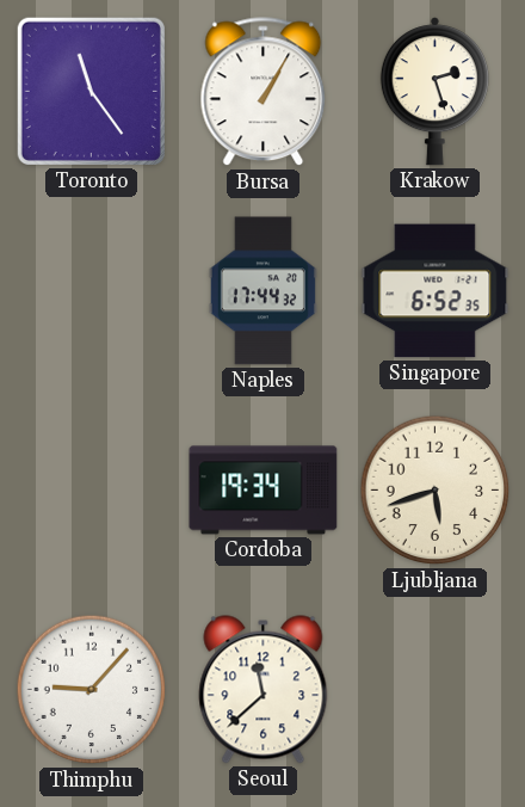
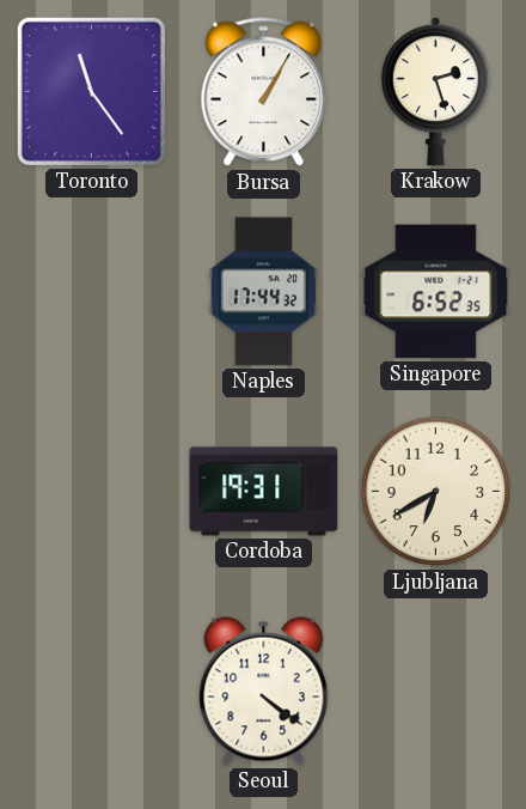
Cordoba: 19:34 -> 19:31
Ljubljana: 5:42 -> 6:40
Thimphu: 9:07 -> none
Seoul: 11:38 -> 4:21
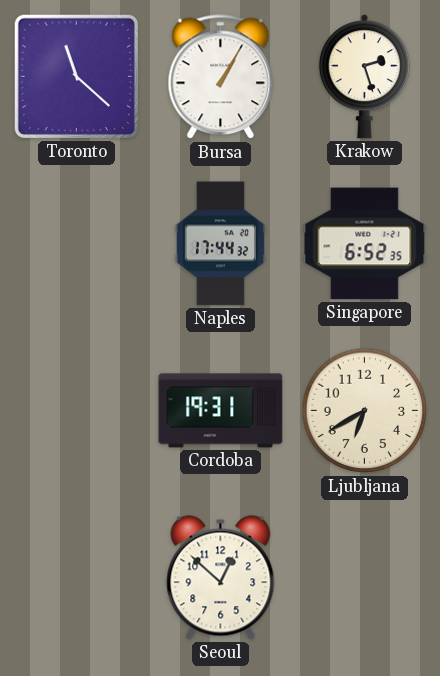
Toronto: 11:24 -> 11:22
Seoul: 4:21 -> 12:52
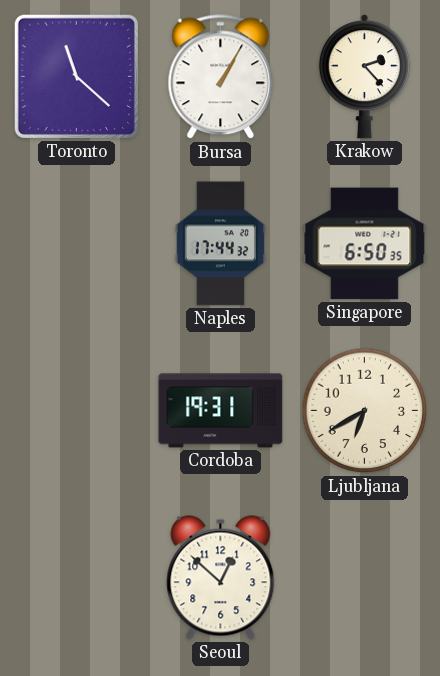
Krakow: 2:27 -> 2:23
Singapore: 6:52 -> 6:50
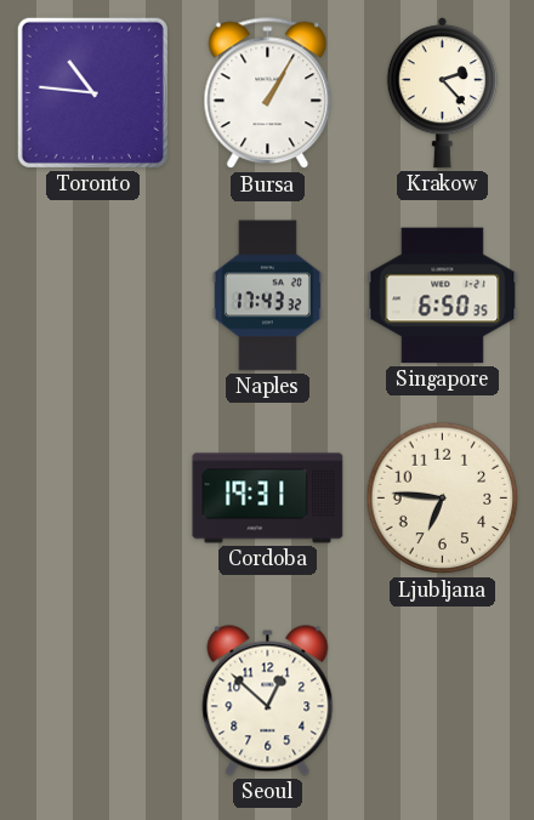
Toronto: 11:22 -> 10:46
Naples: 17:44 -> 17:43
Ljubljana: 6:40 -> 6:46
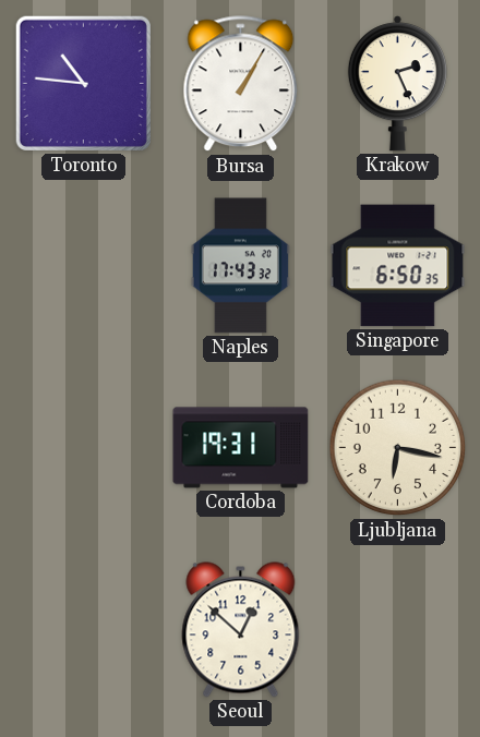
Krakow: 2:23 -> 2:26
Ljubljana: 6:46 -> 6:17
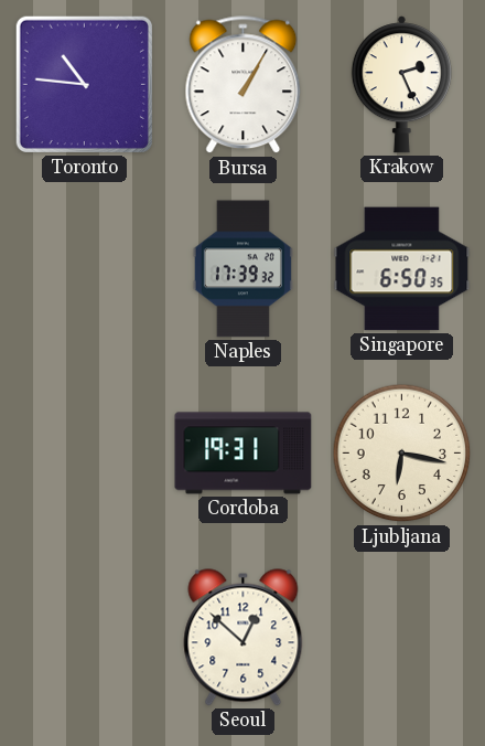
Naples: 17:43 -> 17:39
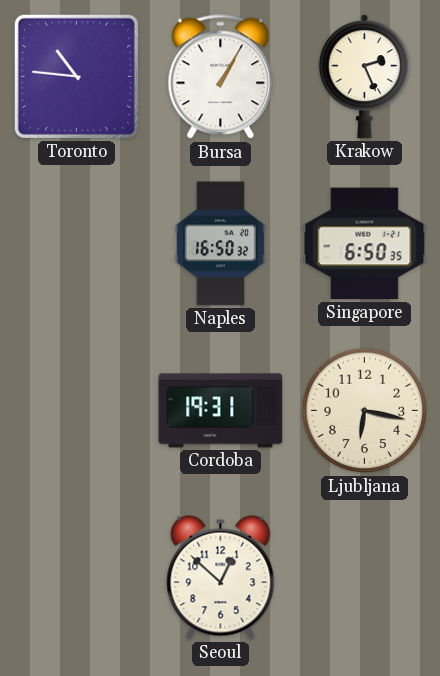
Naples: 17:39 -> 16:50
